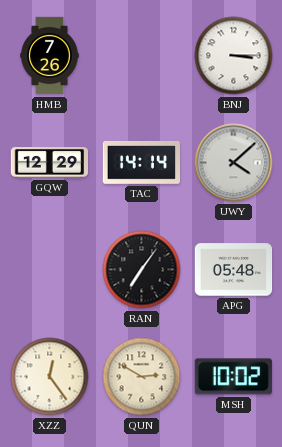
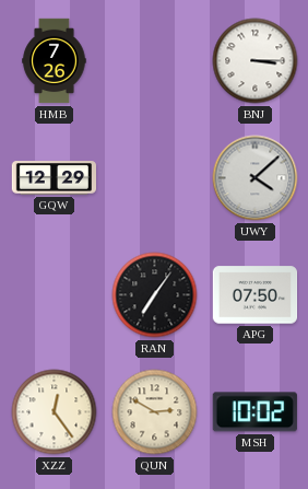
TAC: 14:14 -> none
APG: 05:48 -> 07:50
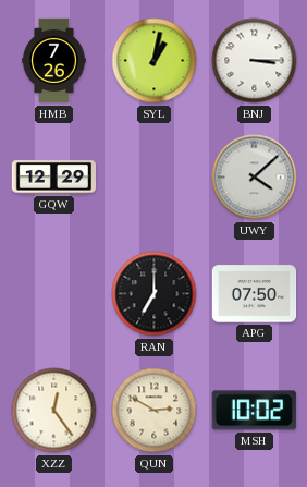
SYL: none -> 1:02
RAN: 7:06 -> 7:00
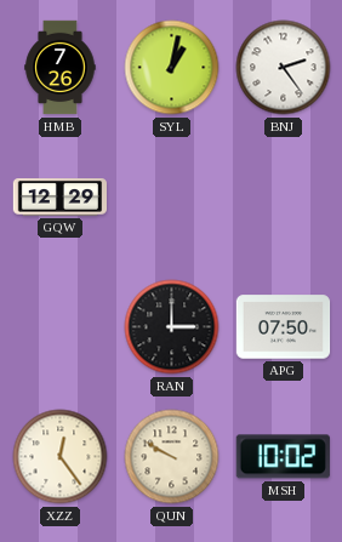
BNJ: 3:15 -> 2:24
UWY: 4:08 -> none
RAN: 7:00 -> 3:00
QUN: 2:50 -> 9:50
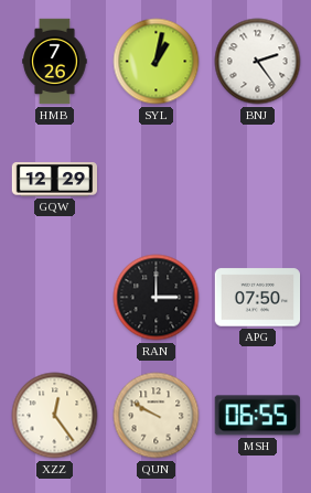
MSH: 10:02 -> 06:55
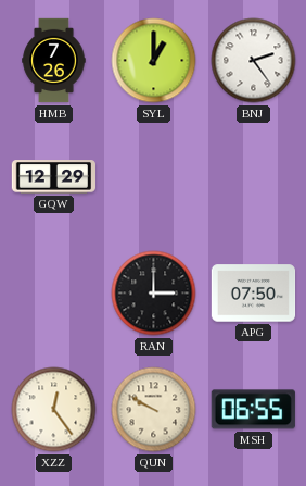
SYL: 1:02 -> 1:00
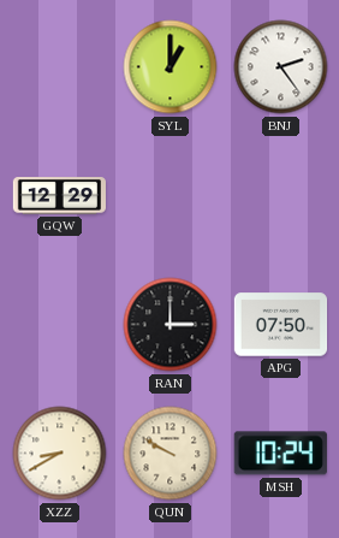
HMB: 7:26 -> none
XZZ: 12:24 -> 8:40
MSH: 06:55 -> 10:24
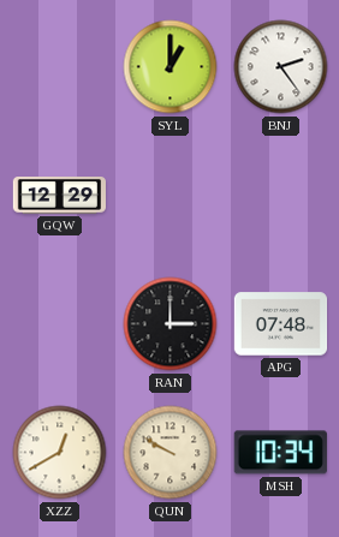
APG: 07:50 -> 07:48
XZZ: 8:40 -> 12:40
MSH: 10:24 -> 10:34
